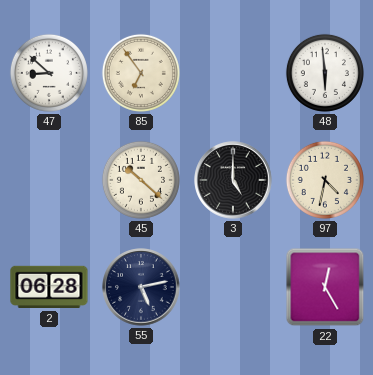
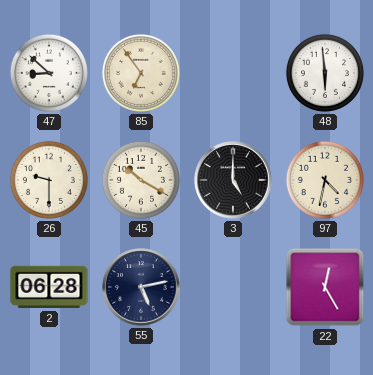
26: none -> 9:30
45: 10:22 -> 10:20
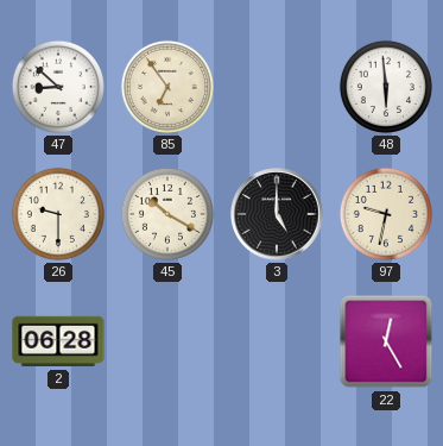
97: 4:32 -> 9:32
55: 5:13 -> none
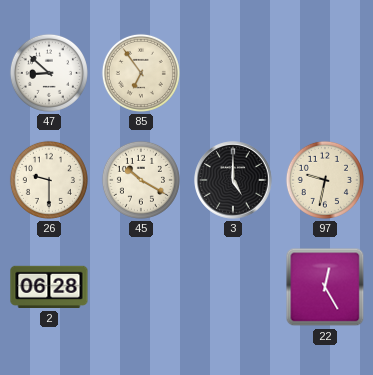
48: 5:59 -> none
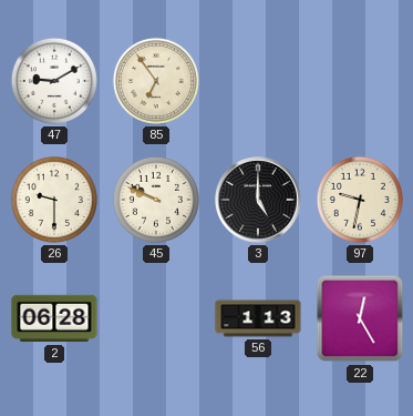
47: 8:52 -> 9:10
45: 10:20 -> 9:49
56: none -> 1:13
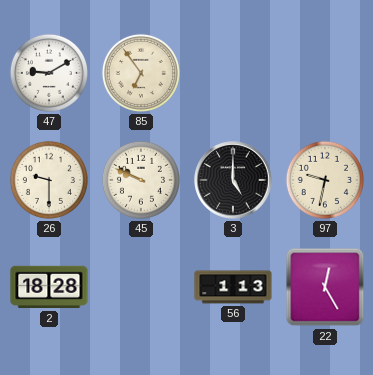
2: 06:28 -> 18:28
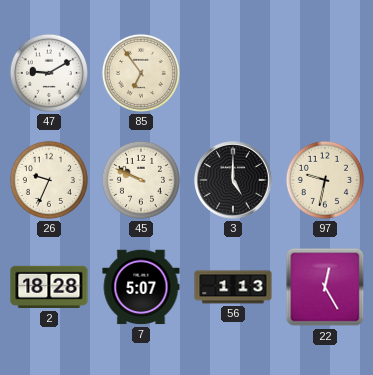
26: 9:30 -> 9:34
7: none -> 5:07
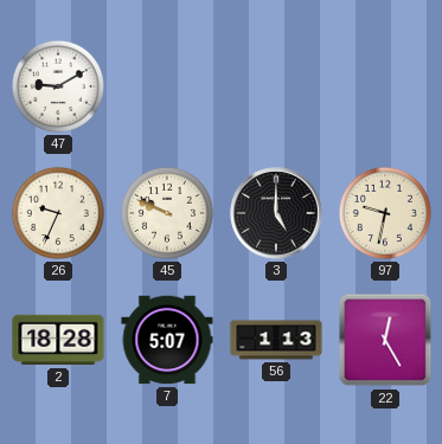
85: 6:54 -> none
